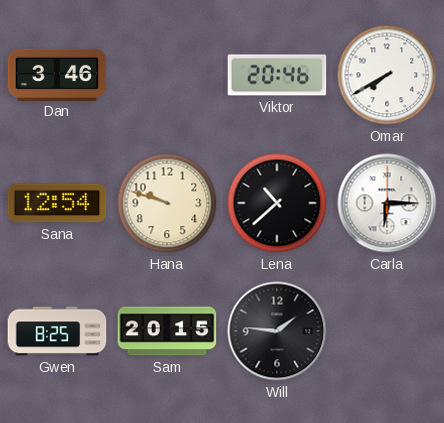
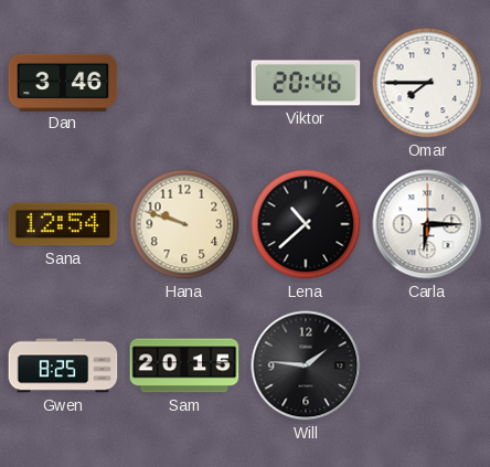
Omar: 7:40 -> 7:45
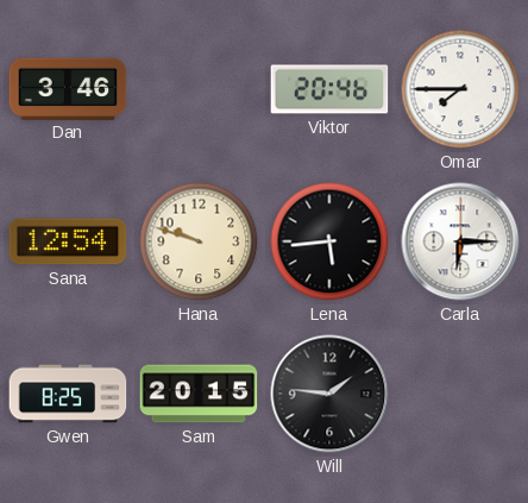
Lena: 10:38 -> 5:44
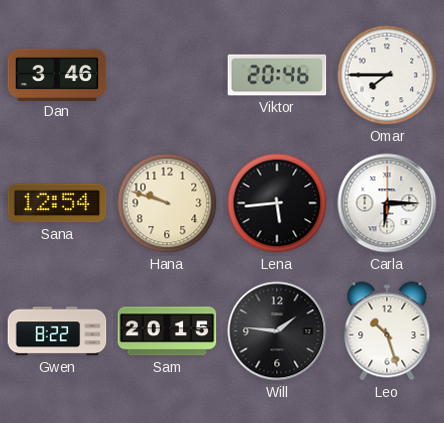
Gwen: 8:25 -> 8:22
Leo: none -> 10:27
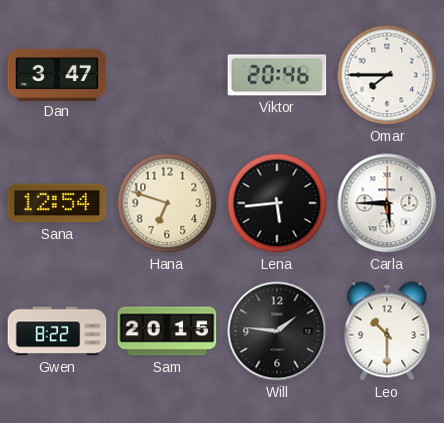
Dan: 3:46 -> 3:47
Hana: 9:48 -> 6:48
Carla: 6:15 -> 5:45
Leo: 10:27 -> 10:30
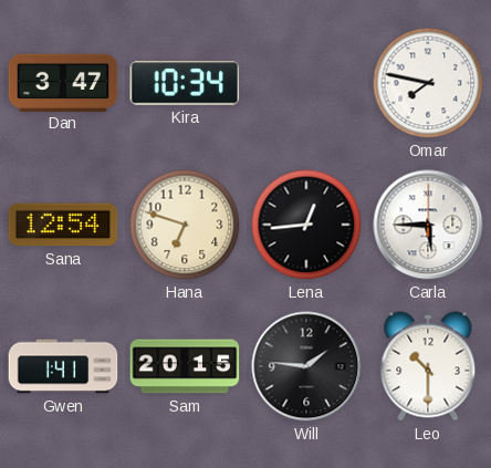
Kira: none -> 10:34
Viktor: 20:46 -> none
Omar: 7:45 -> 7:47
Lena: 5:44 -> 12:44
Gwen: 8:22 -> 1:41
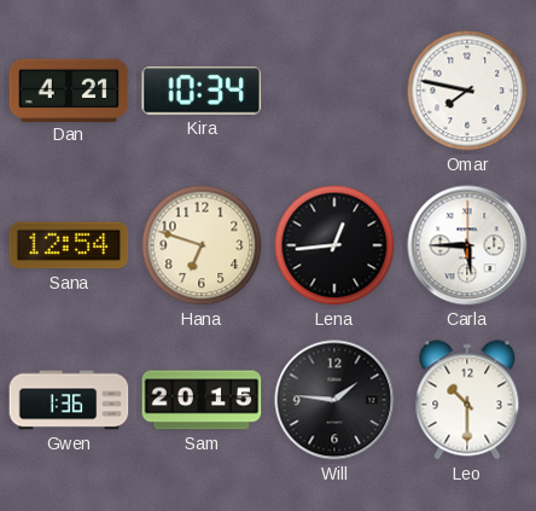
Dan: 3:47 -> 4:21
Gwen: 1:41 -> 1:36
